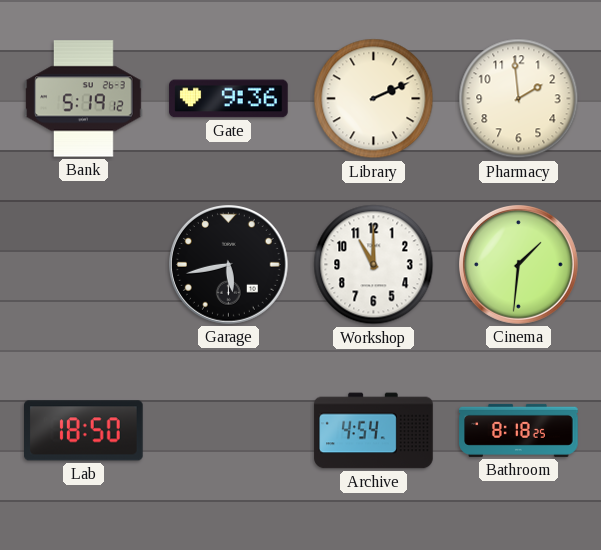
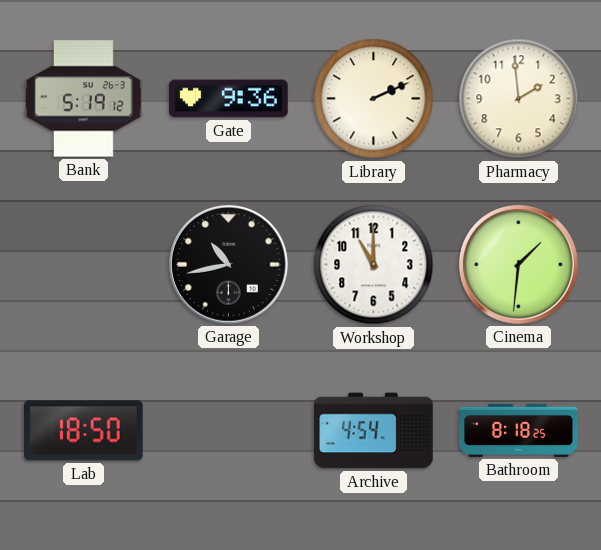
Garage: 5:43 -> 10:43
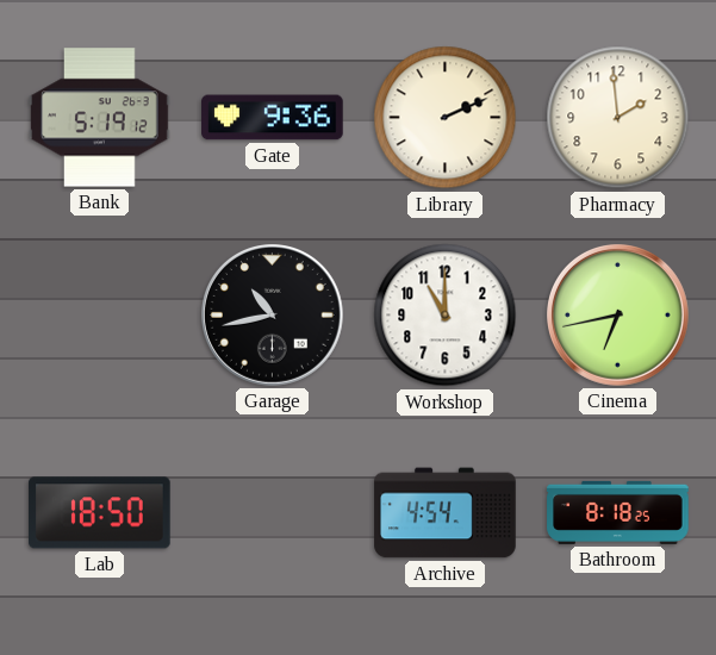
Cinema: 1:31 -> 6:43
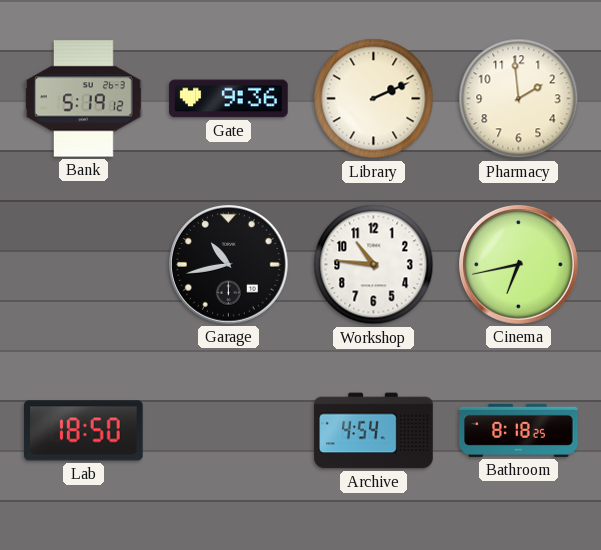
Workshop: 11:00 -> 10:46
